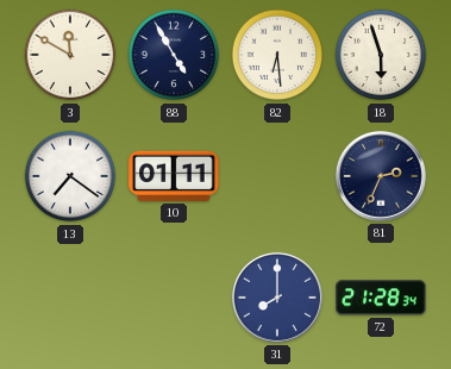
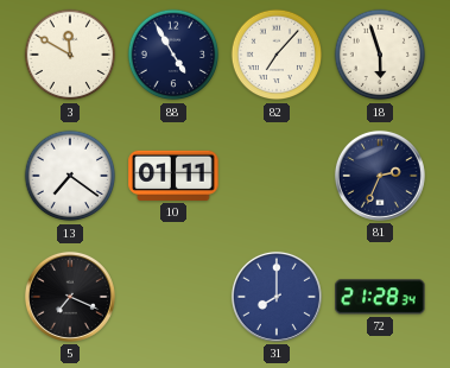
82: 6:29 -> 7:07
5: none -> 7:19
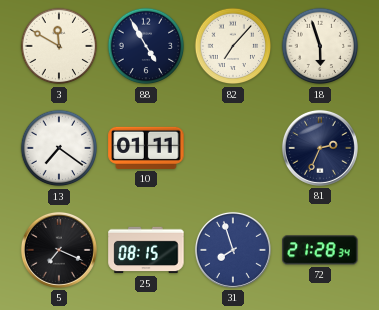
25: none -> 08:15
31: 8:00 -> 7:57
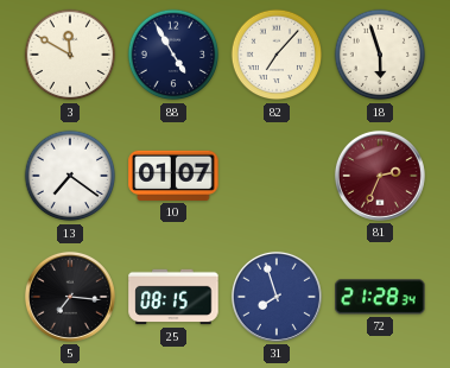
10: 01:11 -> 01:07
81 dial: navy -> burgundy
5: 7:19 -> 7:16
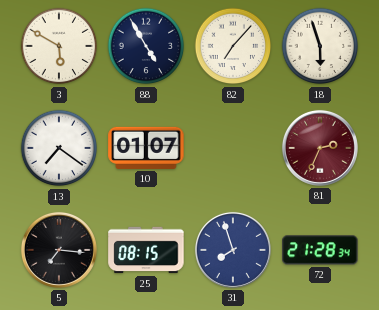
3: 11:50 -> 5:50
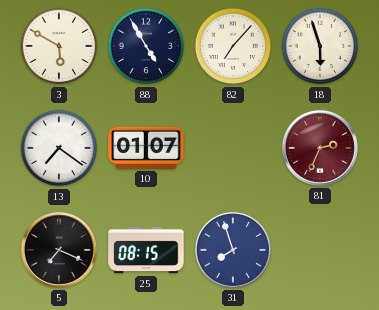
5: 7:16 -> 7:19
72: 21:28 -> none
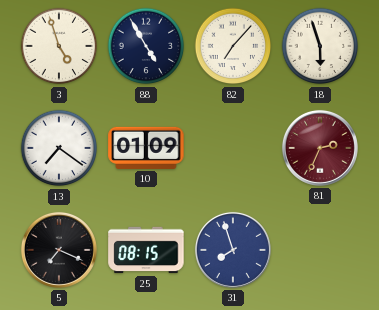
3: 5:50 -> 4:57
10: 01:07 -> 01:09
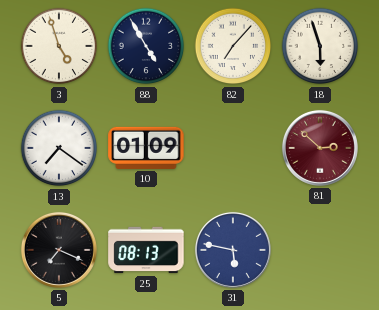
81: 2:34 -> 2:52
25: 08:15 -> 08:13
31: 7:57 -> 5:47
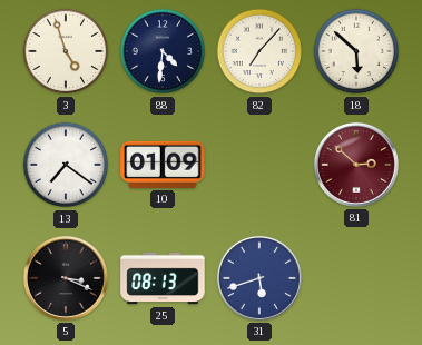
88: 4:55 -> 4:31
18: 5:57 -> 5:52
5: 7:19 -> 3:19
31: 5:47 -> 5:42
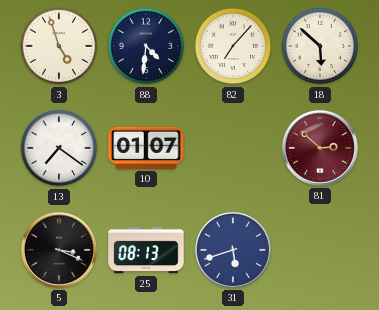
10: 01:09 -> 01:07
